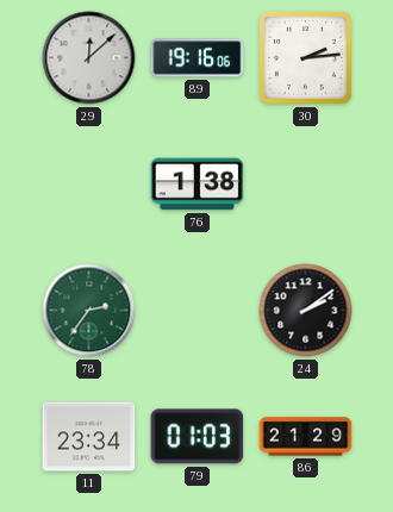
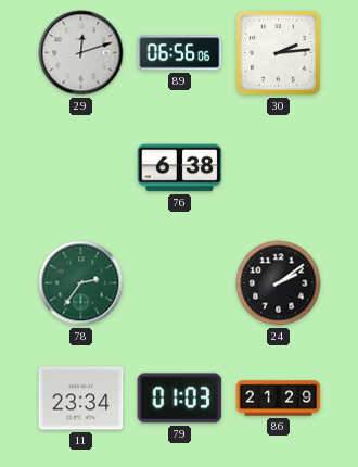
29: 12:08 -> 12:12
89: 19:16 -> 06:56
76: 1:38 -> 6:38
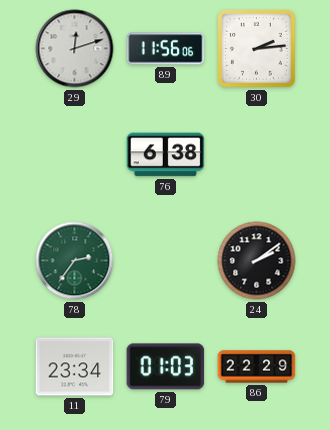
89: 06:56 -> 11:56
86: 21:29 -> 22:29
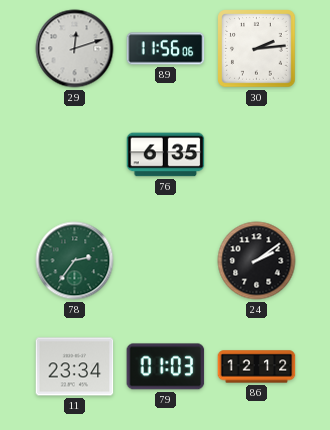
76: 6:38 -> 6:35
86: 22:29 -> 12:12
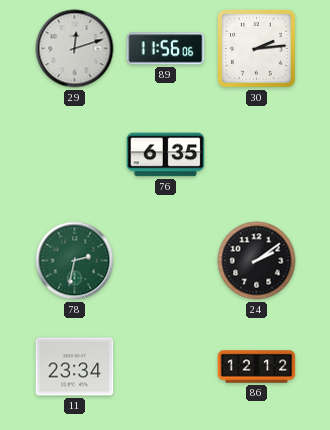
78: 2:36 -> 2:32
79: 01:03 -> none
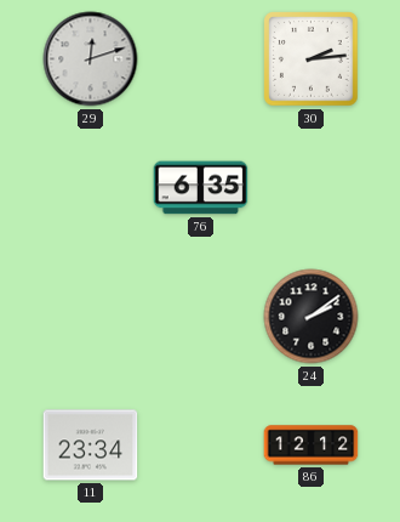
89: 11:56 -> none
78: 2:32 -> none
